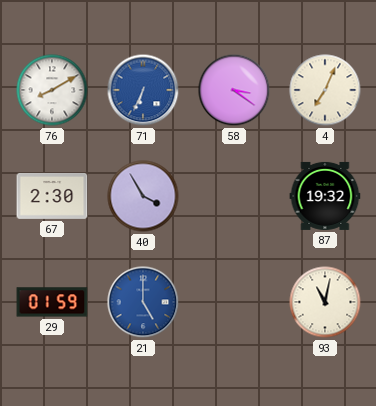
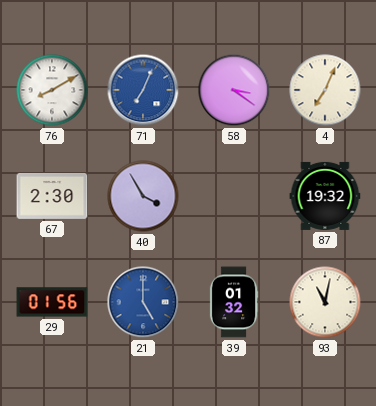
71: 6:34 -> 7:04
29: 01:59 -> 01:56
39: none -> 01:32
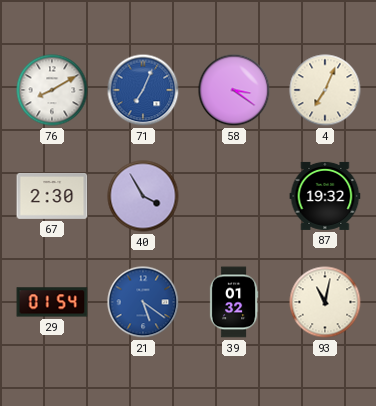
29: 01:56 -> 01:54
21: 5:00 -> 5:21
